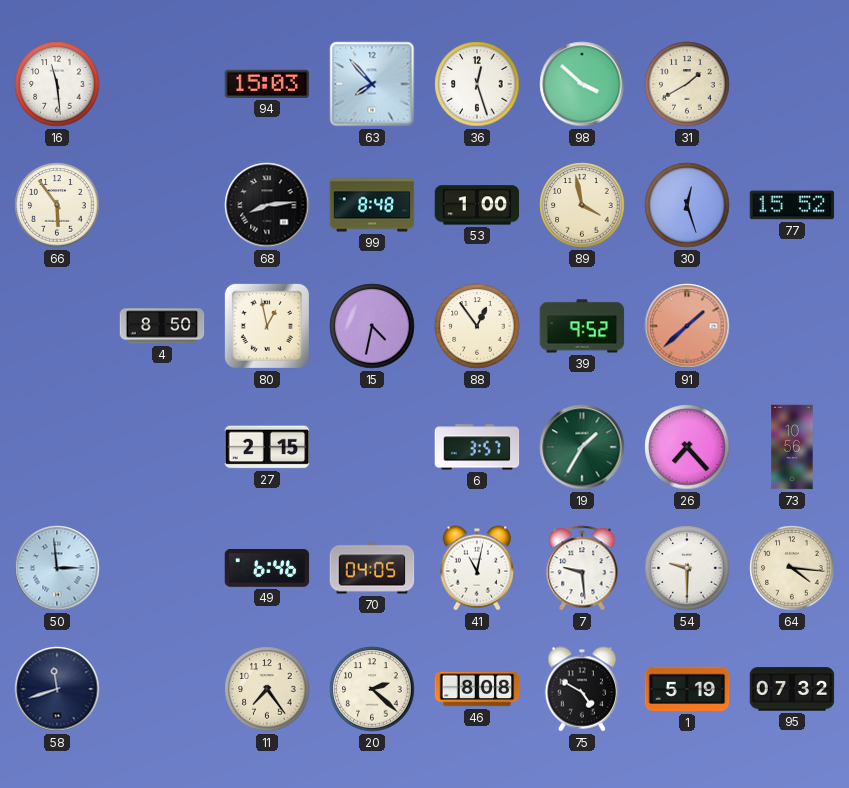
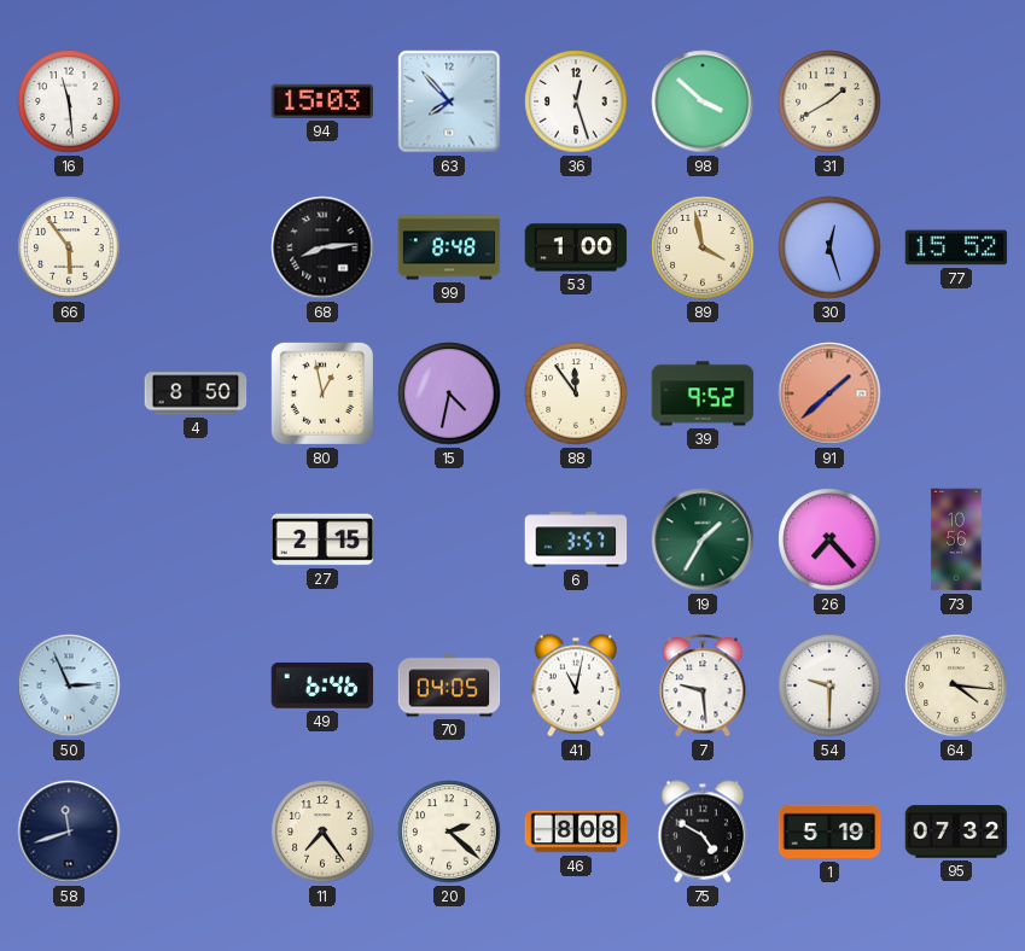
88: 12:54 -> 11:54
50: 2:59 -> 2:56
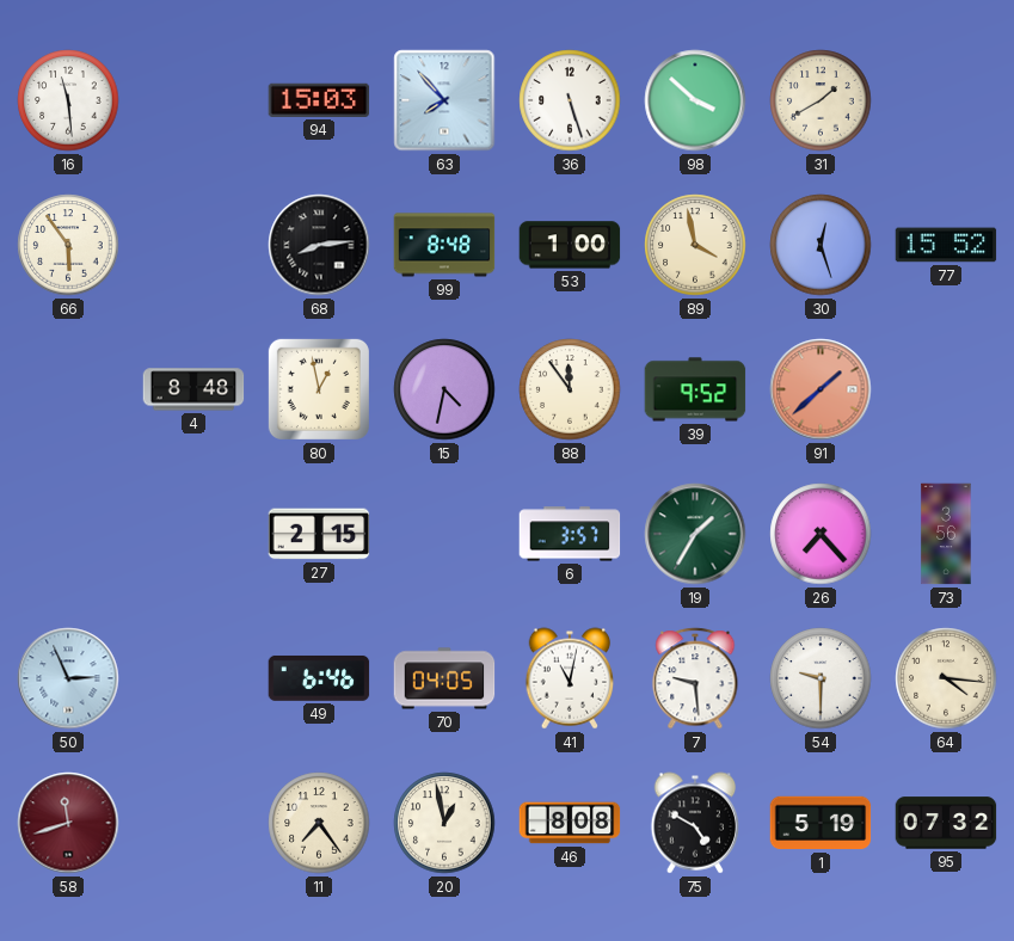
36: 12:27 -> 5:27
4: 8:50 -> 8:48
73: 10:56 -> 3:56
58 dial: navy -> burgundy
20: 2:22 -> 12:58
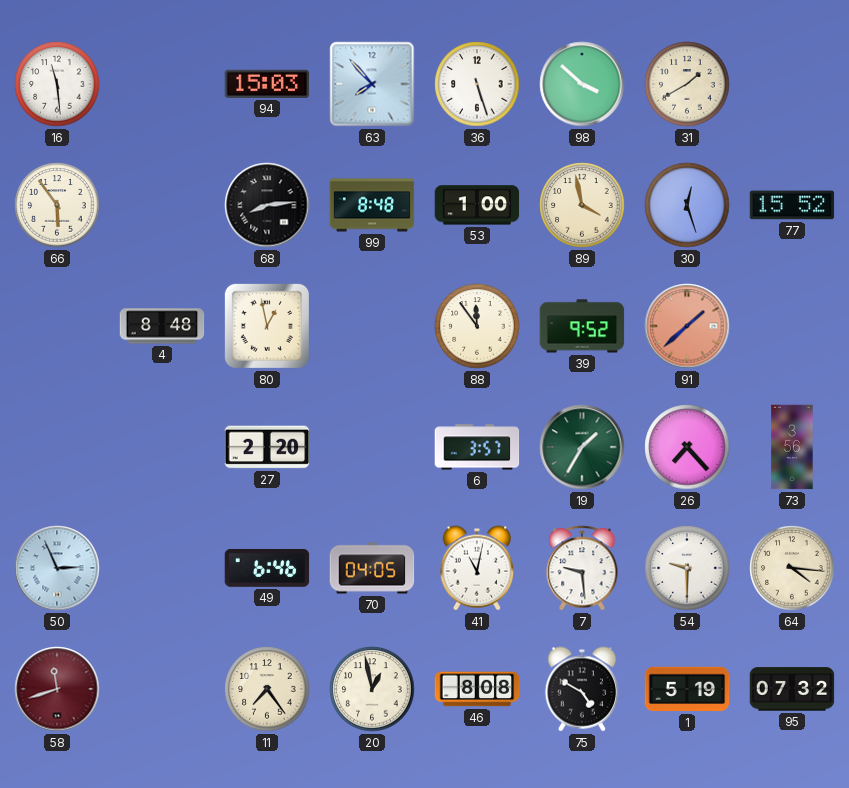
15: 4:32 -> none
27: 2:15 -> 2:20
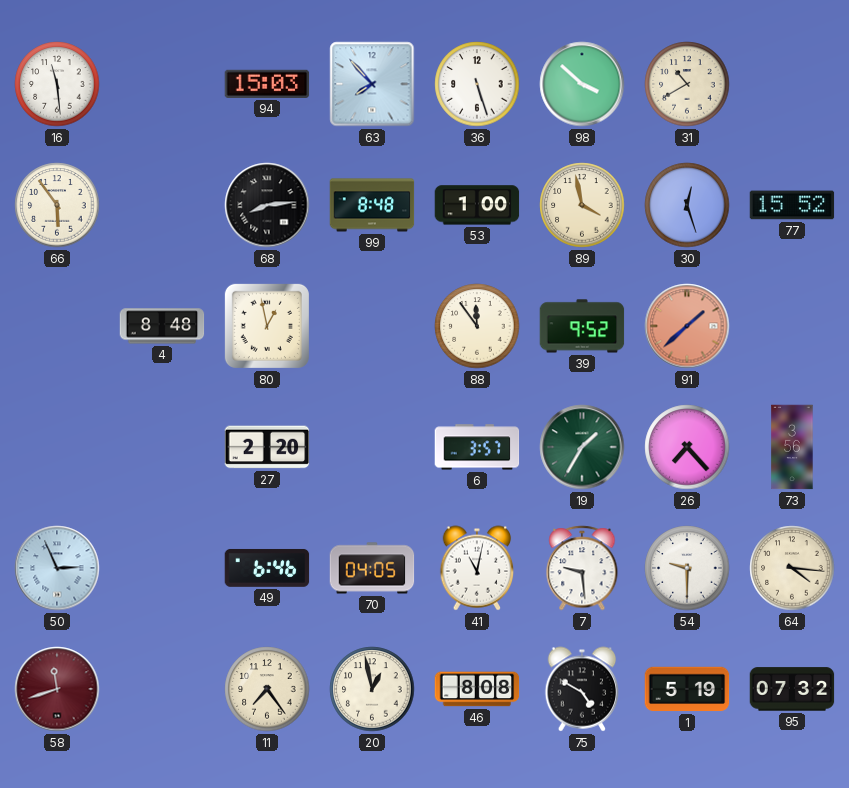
31: 1:40 -> 10:40
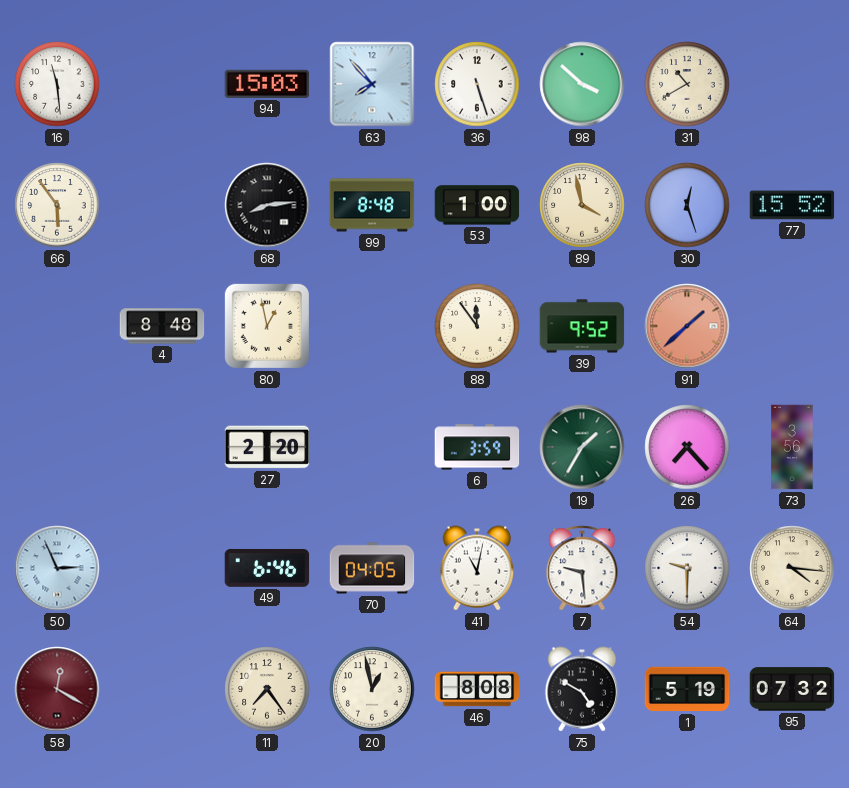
6: 3:57 -> 3:59
58: 11:42 -> 12:20
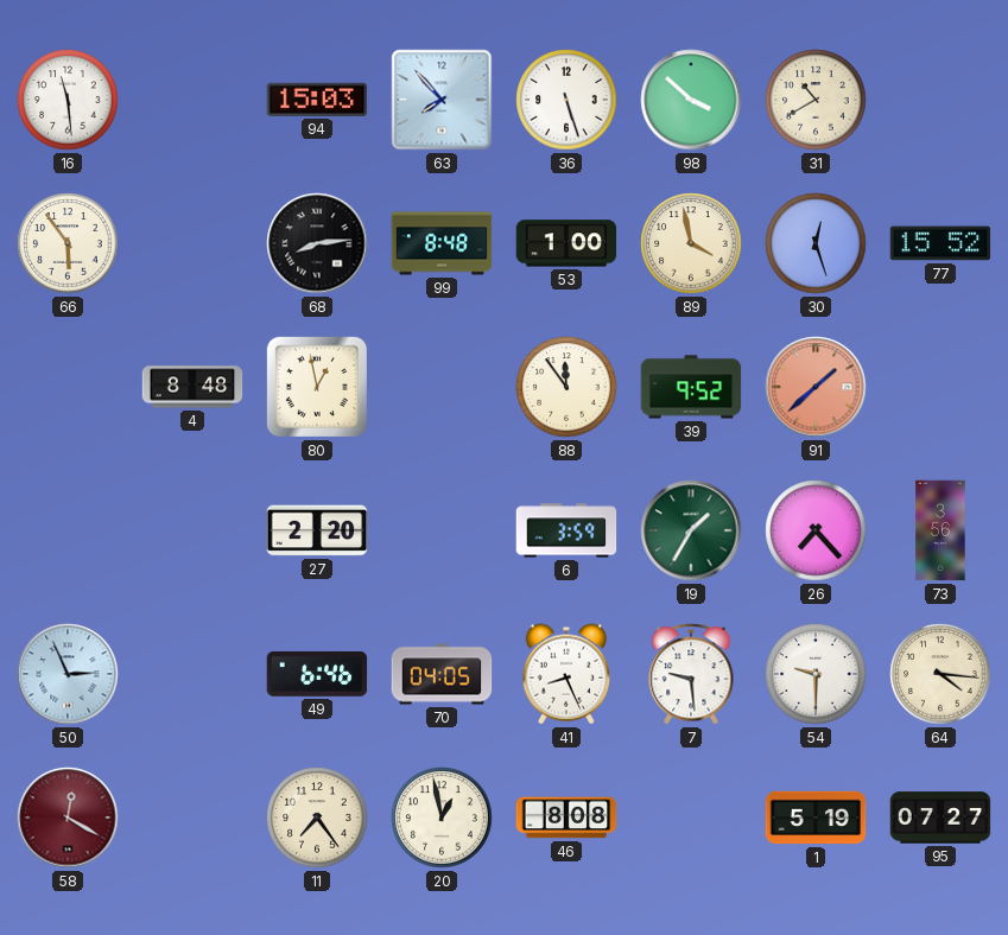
41: 11:02 -> 8:26
75: 4:50 -> none
95: 07:32 -> 07:27
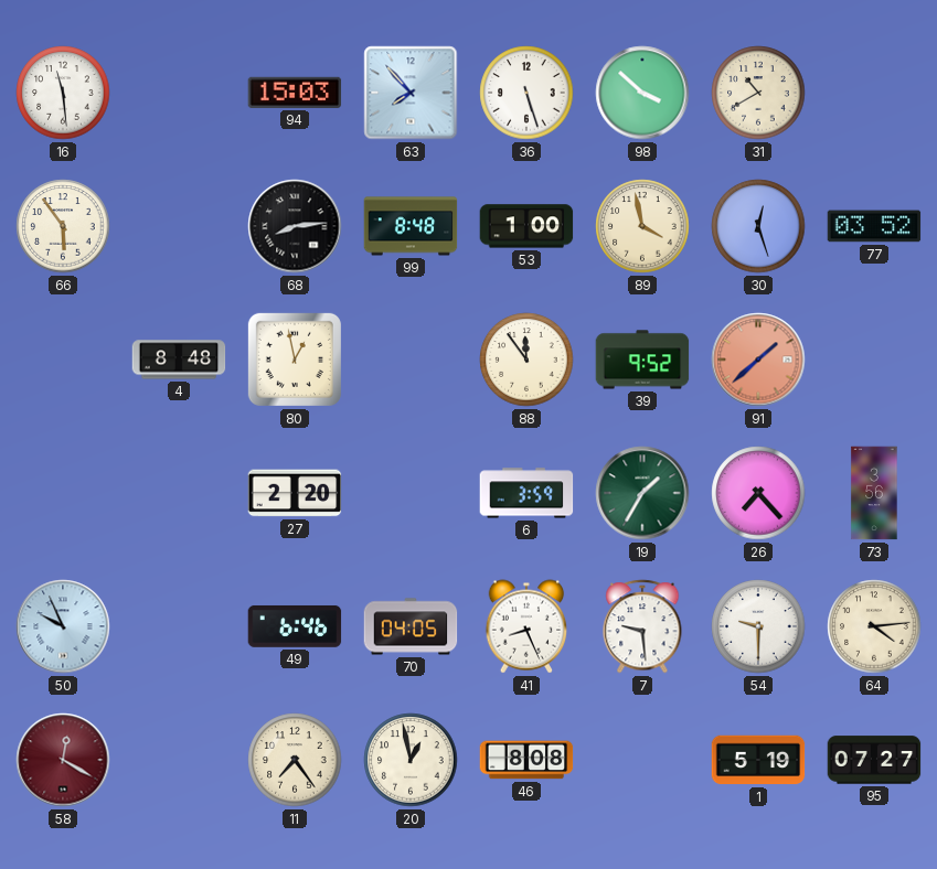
77: 15:52 -> 03:52
50: 2:56 -> 9:56
64: 4:16 -> 4:14
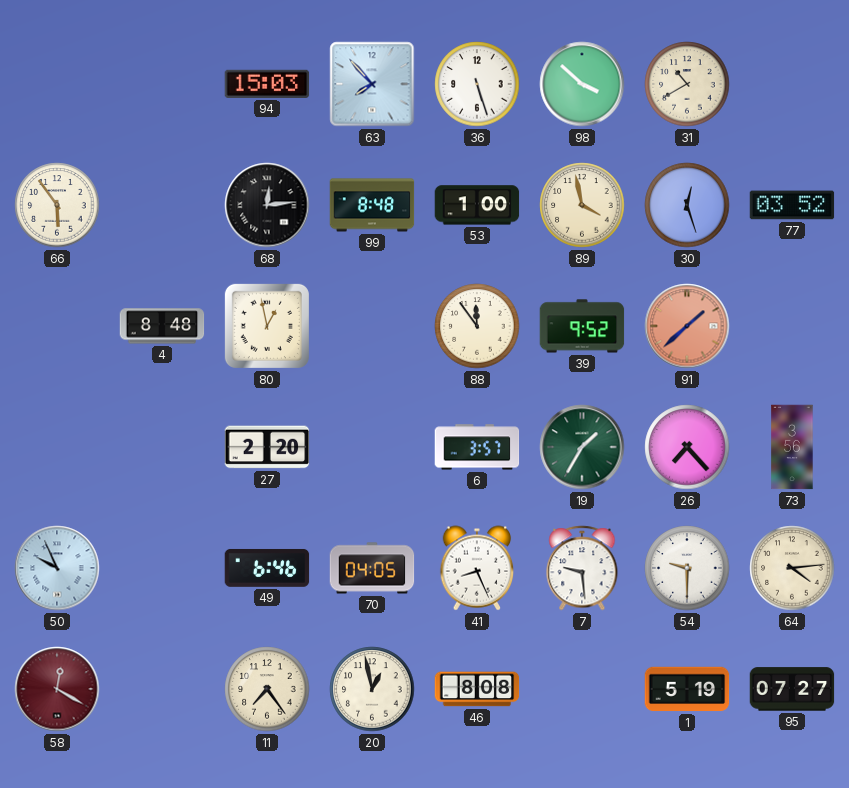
16: 11:29 -> none
68: 8:14 -> 12:14
6: 3:59 -> 3:57
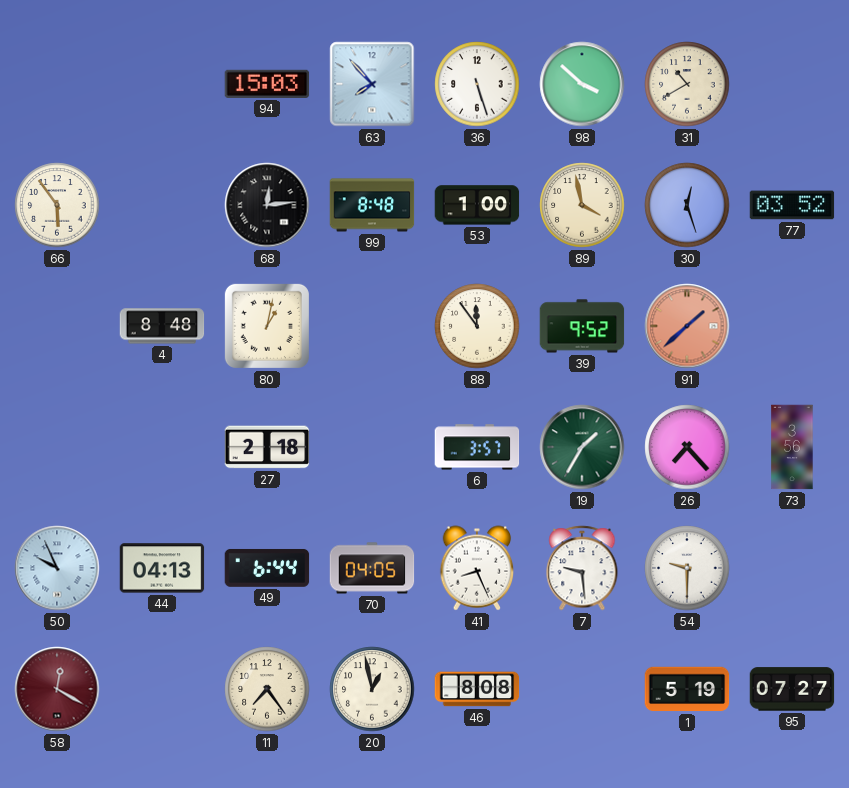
80: 12:58 -> 1:02
27: 2:20 -> 2:18
44: none -> 04:13
49: 6:46 -> 6:44
64: 4:14 -> none
